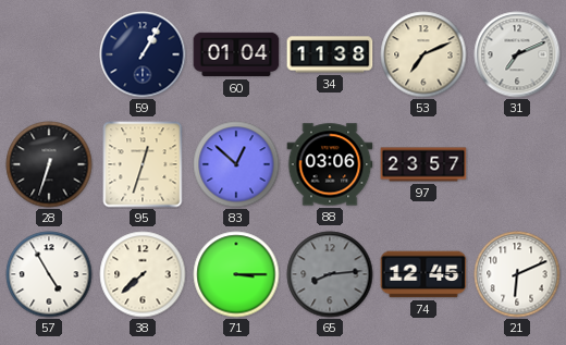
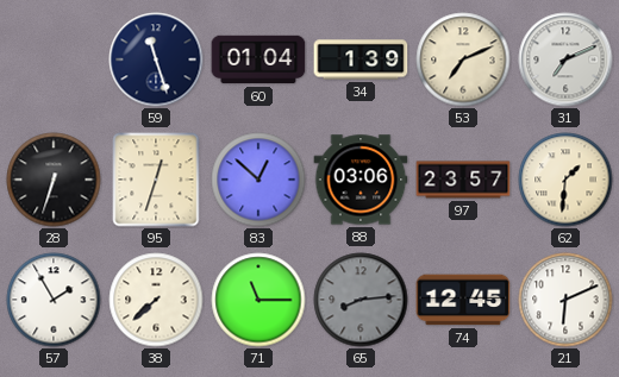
59: 1:05 -> 11:27
34: 11:38 -> 1:39
62: none -> 1:31
57: 4:55 -> 1:55
71: 3:15 -> 11:15
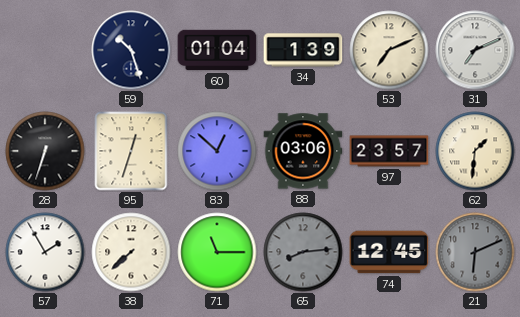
59: 11:27 -> 10:27
21 dial: white -> grey
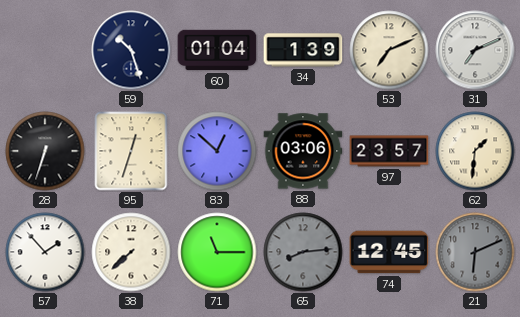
57: 1:55 -> 1:53
